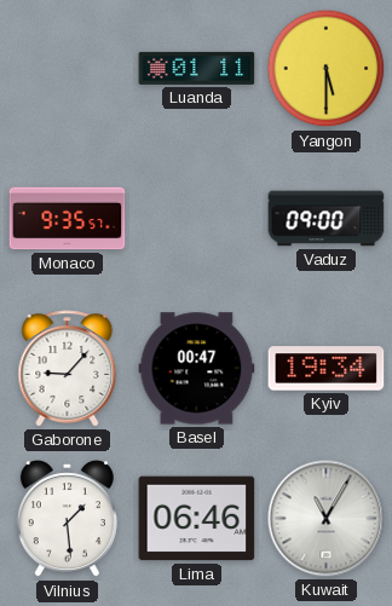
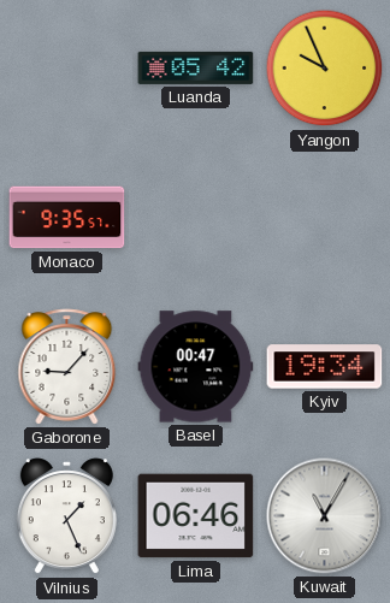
Luanda: 01:11 -> 05:42
Yangon: 5:30 -> 9:56
Vaduz: 09:00 -> none
Vilnius: 1:29 -> 1:26
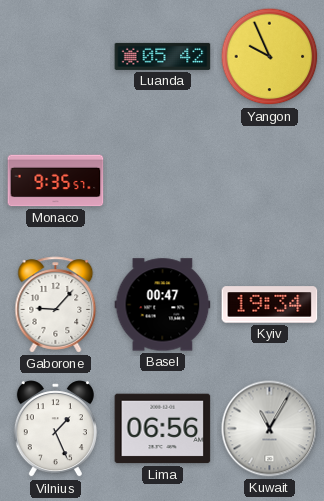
Lima: 06:46 -> 06:56
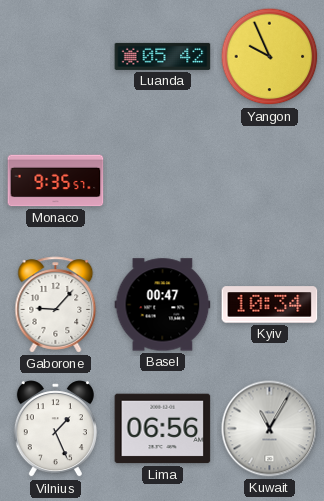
Kyiv: 19:34 -> 10:34
